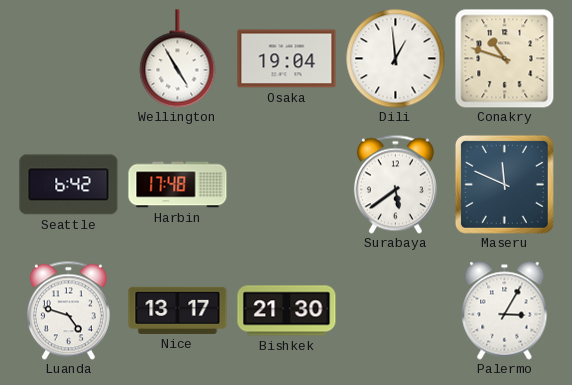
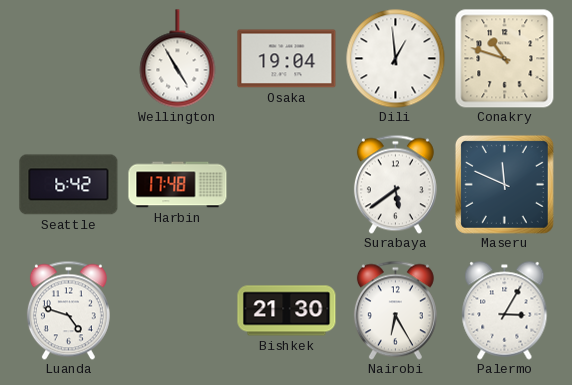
Nice: 13:17 -> none
Nairobi: none -> 6:25
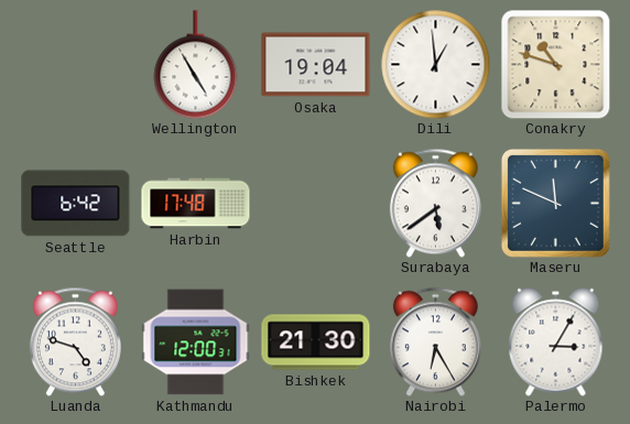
Kathmandu: none -> 12:00
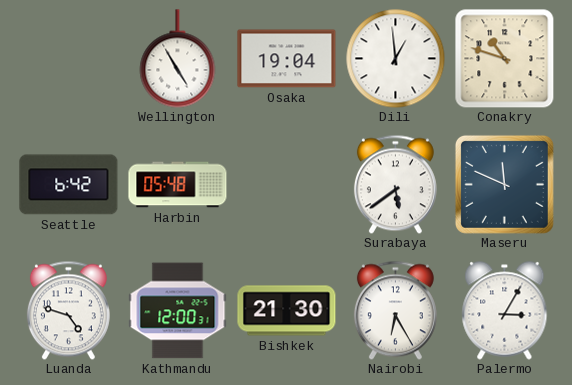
Harbin: 17:48 -> 05:48
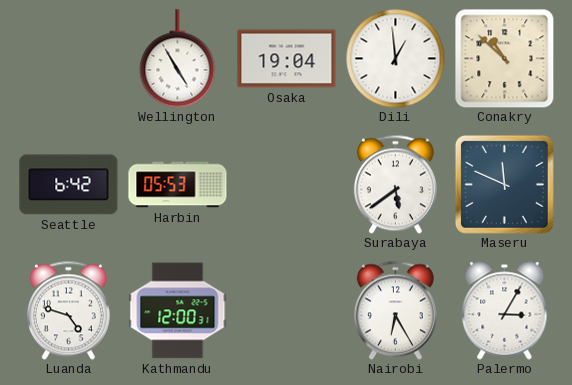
Conakry: 10:48 -> 10:52
Harbin: 05:48 -> 05:53
Bishkek: 21:30 -> none
